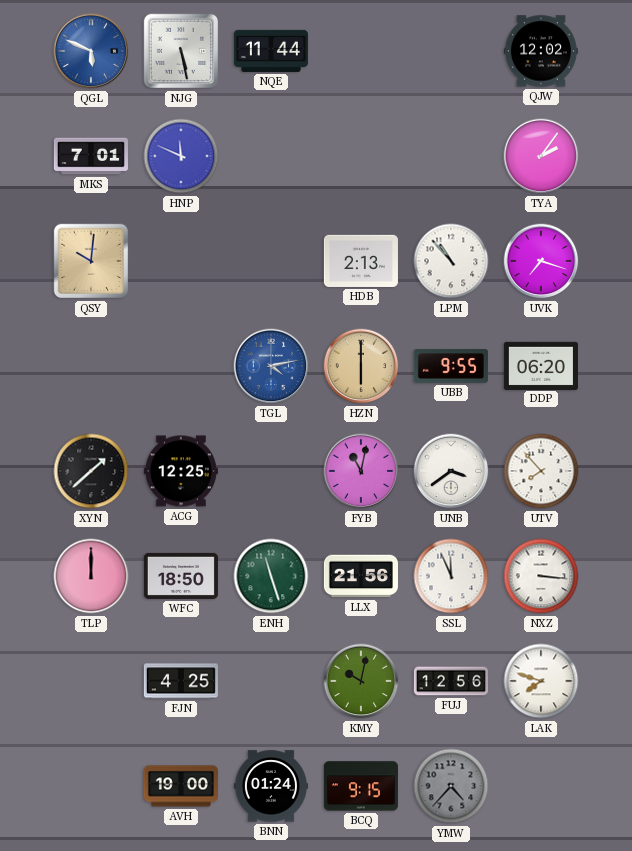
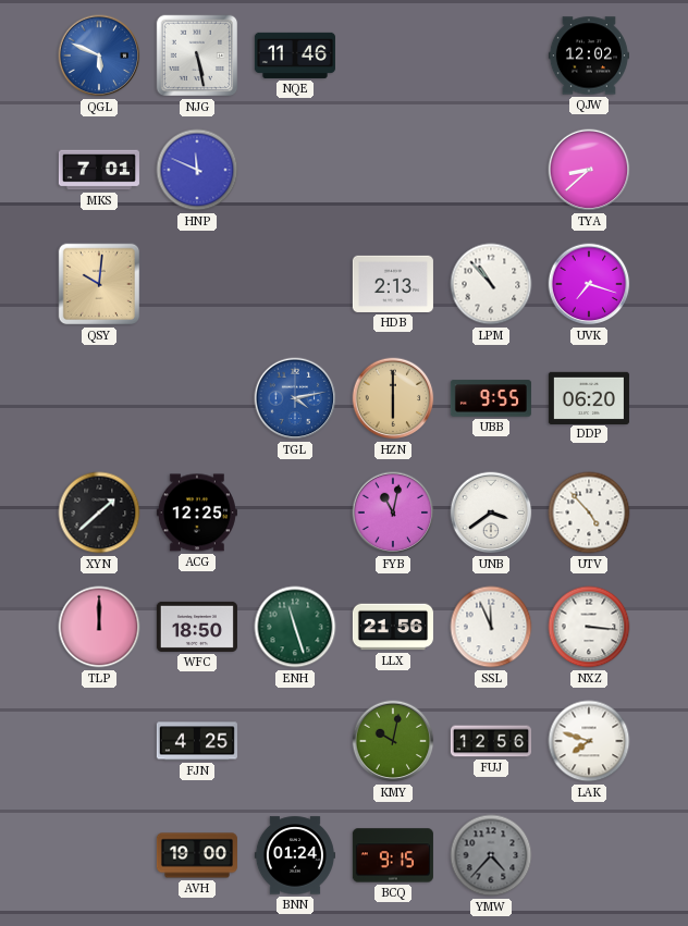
NQE: 11:44 -> 11:46
TYA: 2:06 -> 8:38
UTV: 7:53 -> 4:53
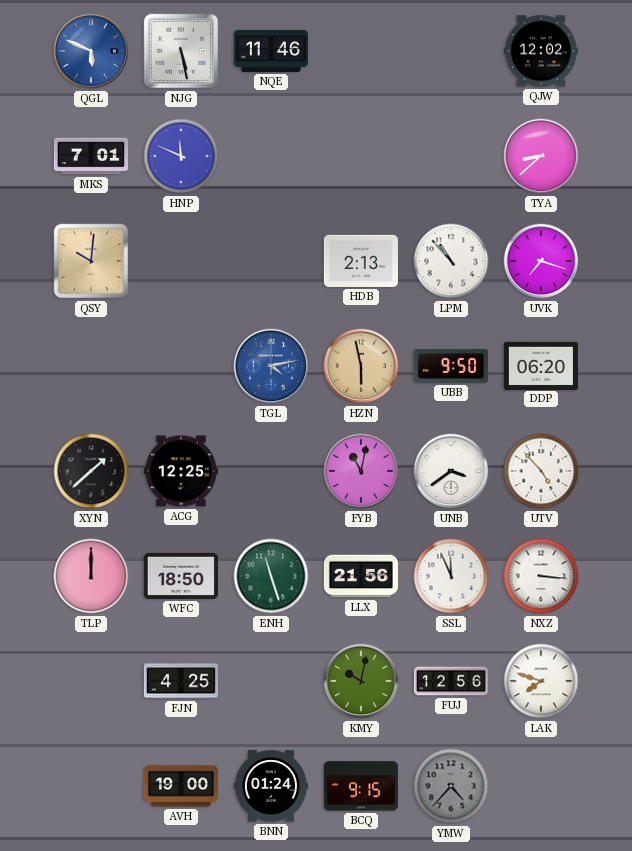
HZN: 6:00 -> 5:58
UBB: 9:55 -> 9:50
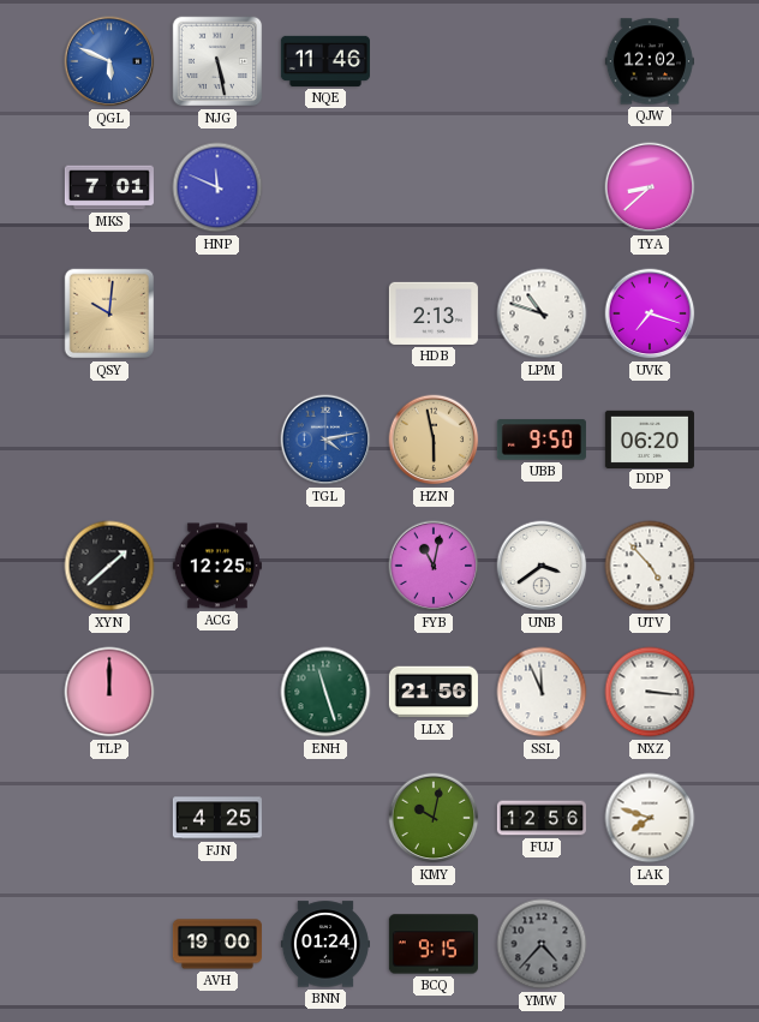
LPM: 10:53 -> 10:48
WFC: 18:50 -> none
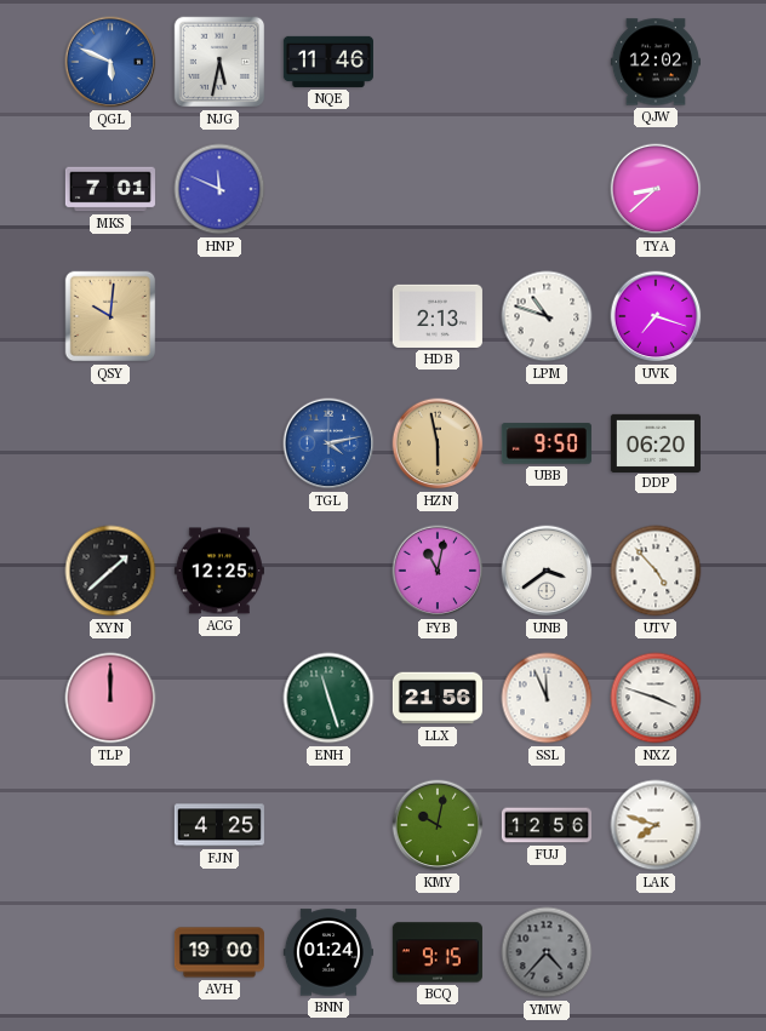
NJG: 5:28 -> 5:32
NXZ: 3:16 -> 3:48
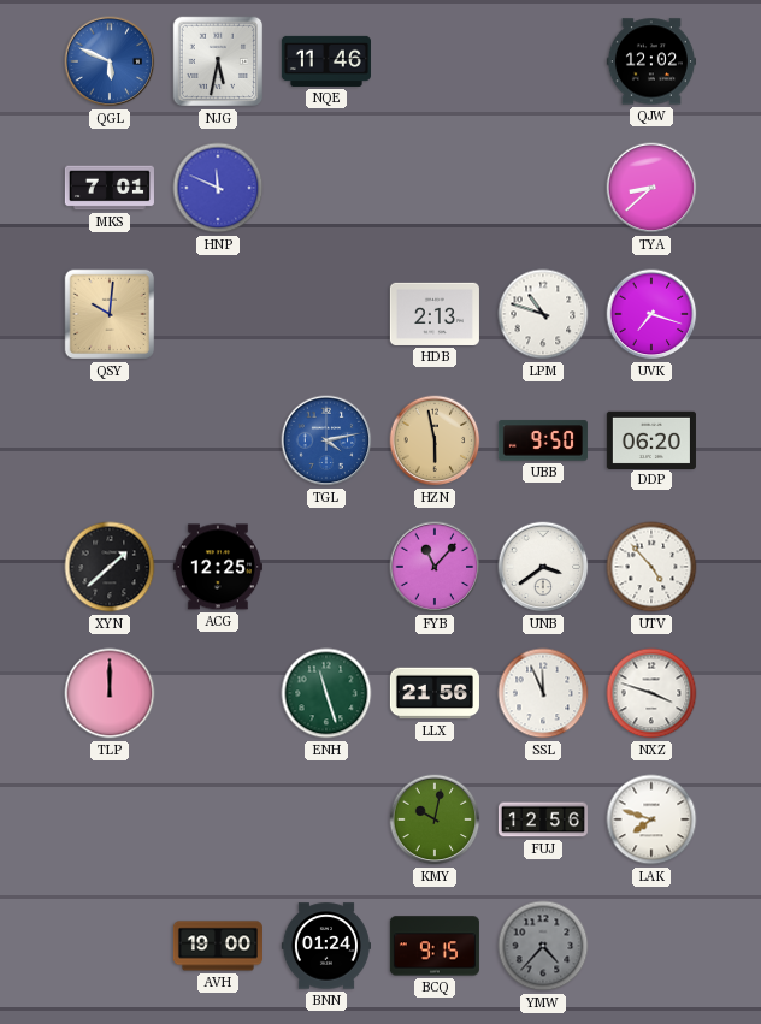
FYB: 11:02 -> 11:07
FJN: 4:25 -> none
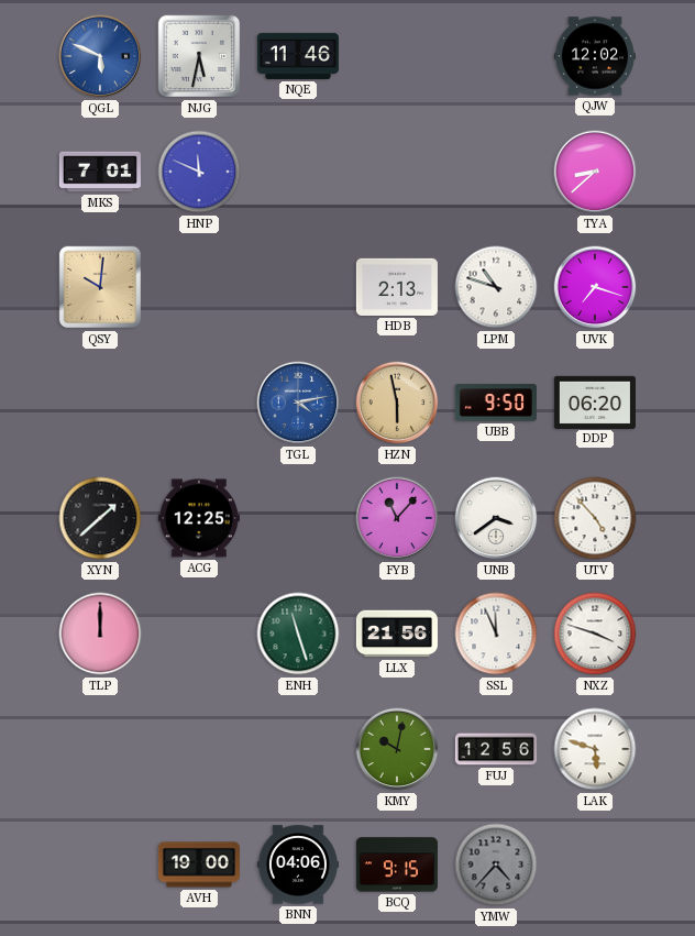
LAK: 7:48 -> 5:48
BNN: 01:24 -> 04:06
